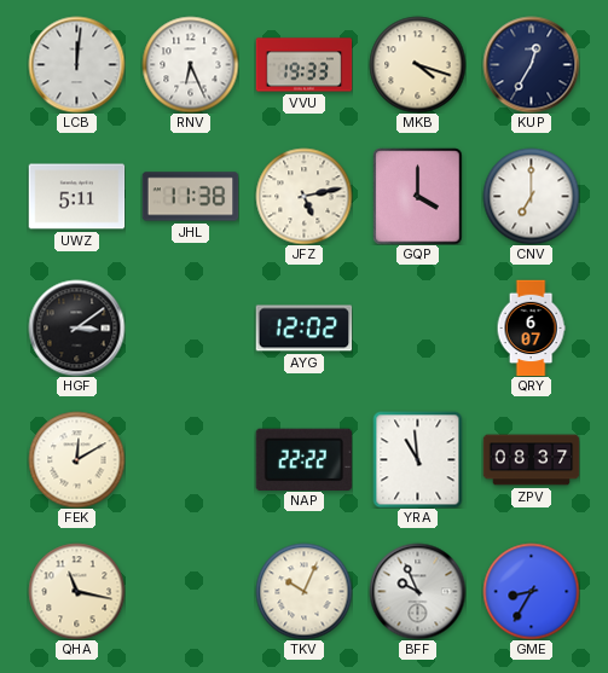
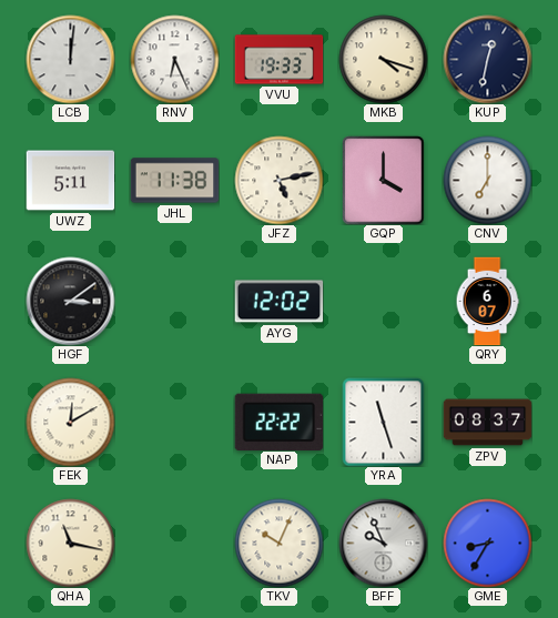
KUP: 12:35 -> 12:32
YRA: 10:59 -> 11:27
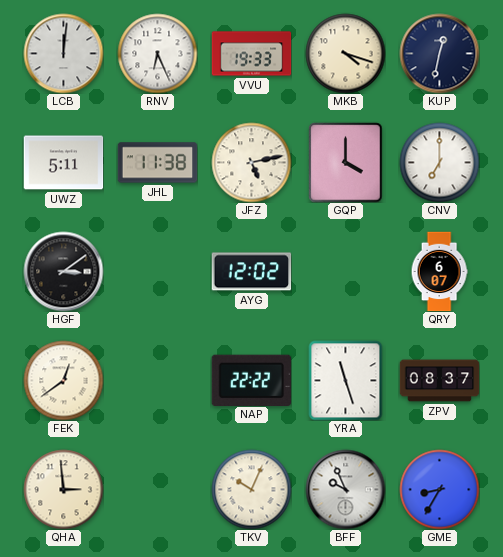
FEK: 12:10 -> 12:39
QHA: 11:17 -> 2:59
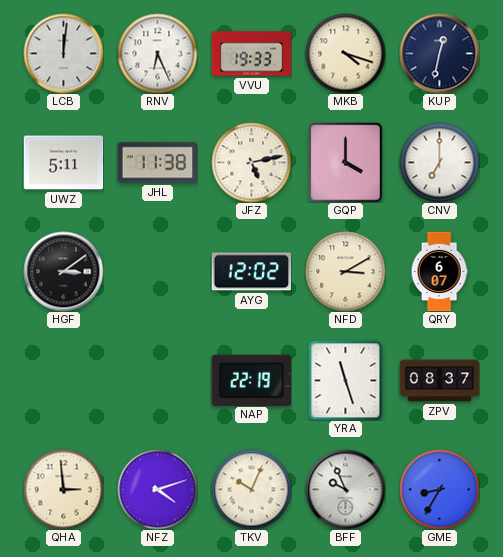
NFD: none -> 3:10
FEK: 12:39 -> none
NAP: 22:22 -> 22:19
NFZ: none -> 4:12
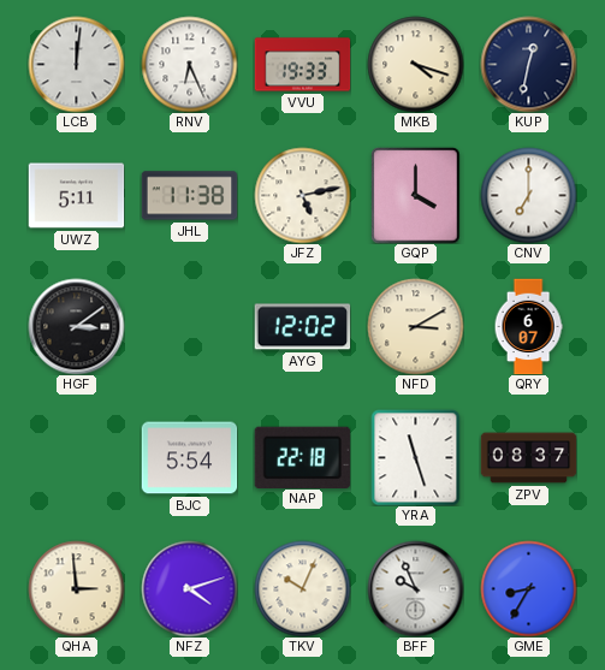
BJC: none -> 5:54
NAP: 22:19 -> 22:18
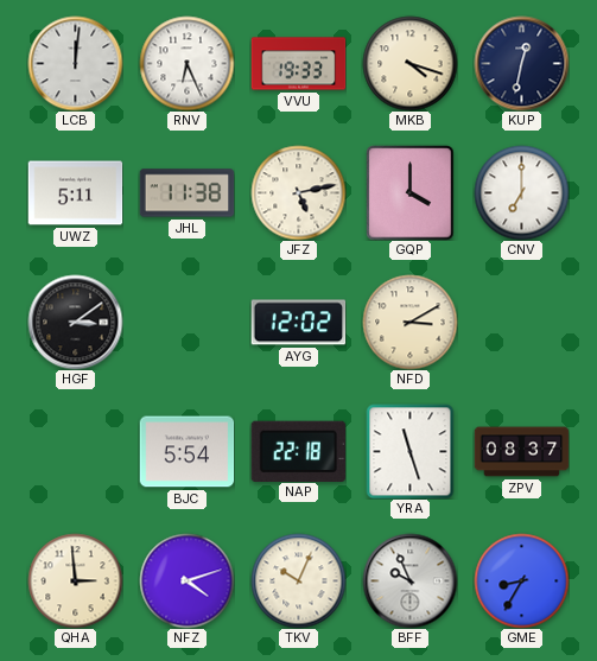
QRY: 6:07 -> none
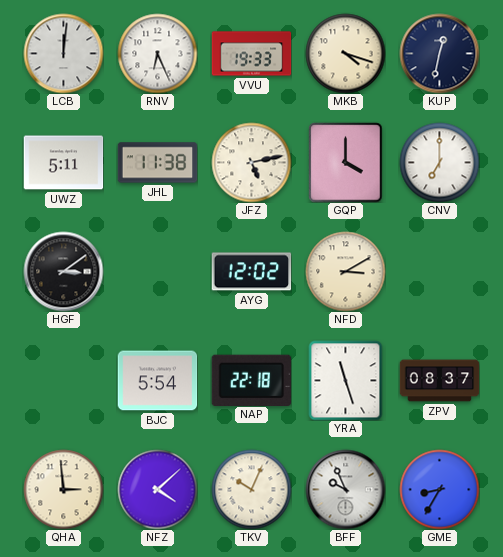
NFZ: 4:12 -> 4:08
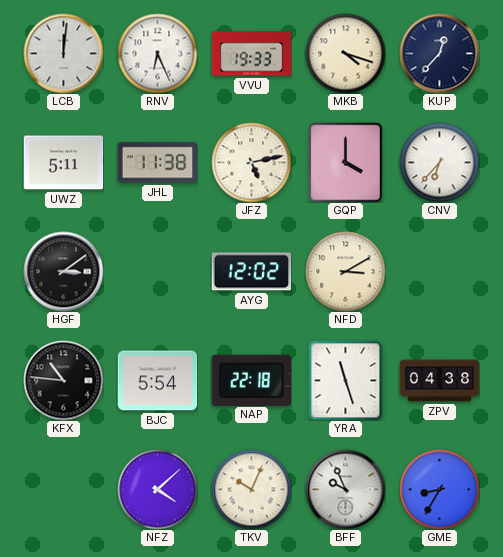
KUP: 12:32 -> 12:37
CNV: 7:00 -> 6:37
KFX: none -> 10:46
ZPV: 08:37 -> 04:38
QHA: 2:59 -> none
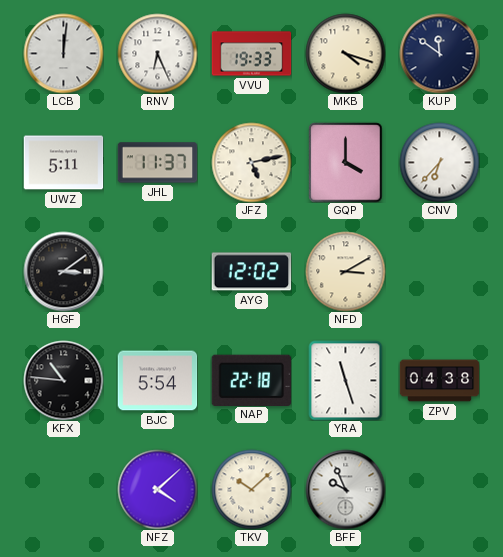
KUP: 12:37 -> 11:51
JHL: 11:38 -> 11:37
TKV: 10:04 -> 10:08
GME: 8:35 -> none
